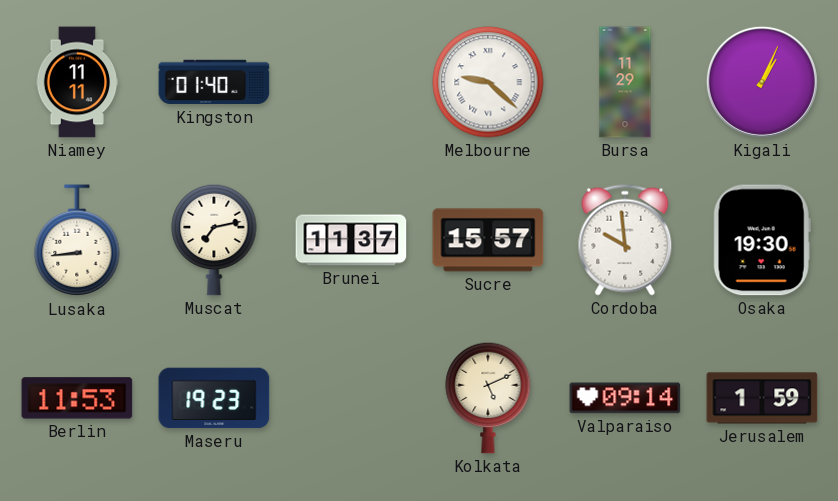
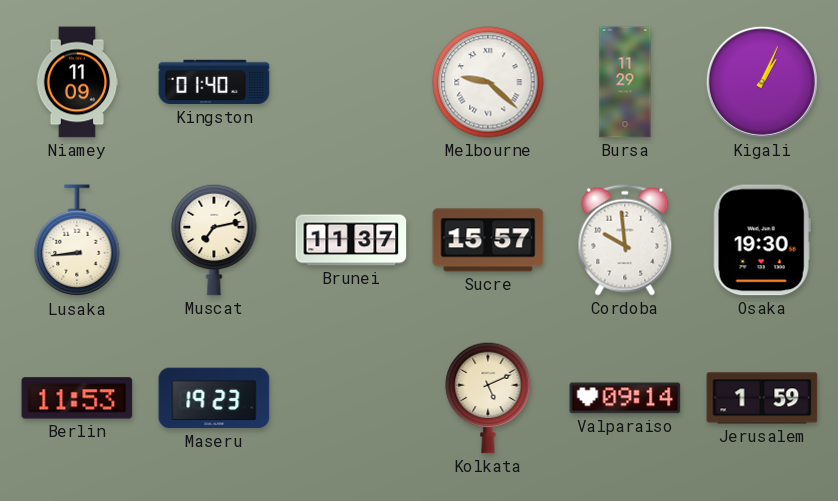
Niamey: 11:11 -> 11:09
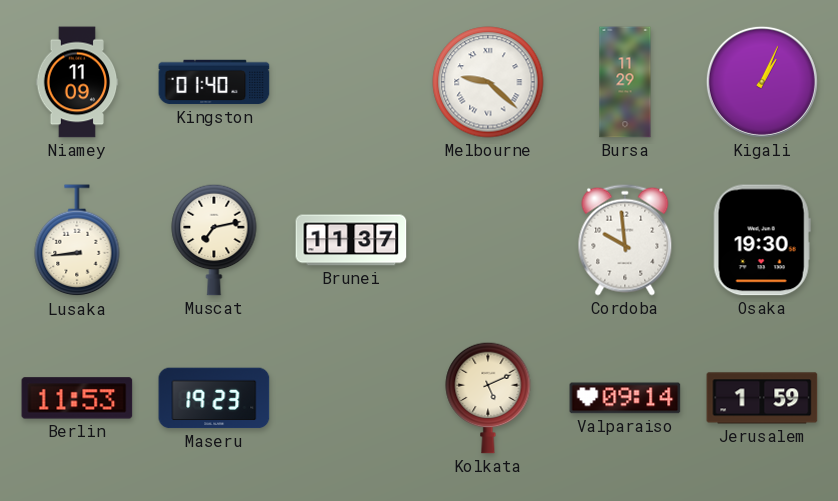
Sucre: 15:57 -> none
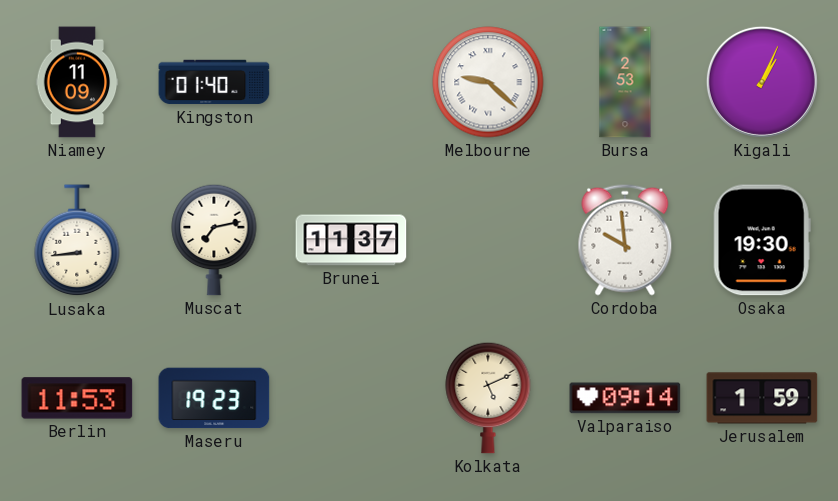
Bursa: 11:29 -> 2:53
